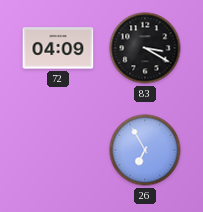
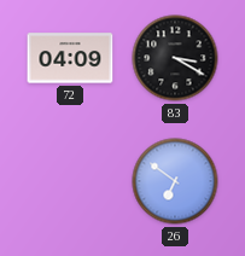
26: 6:55 -> 6:51
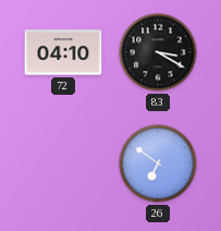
72: 04:09 -> 04:10
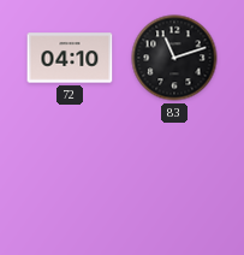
83: 3:20 -> 11:12
26: 6:51 -> none
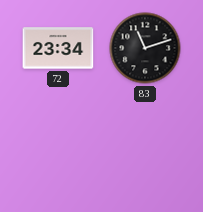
72: 04:10 -> 23:34
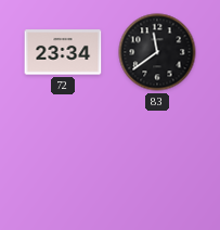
83: 11:12 -> 11:39
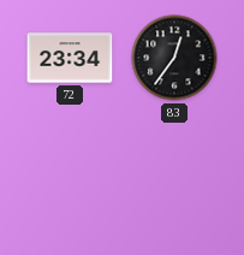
83: 11:39 -> 12:36
